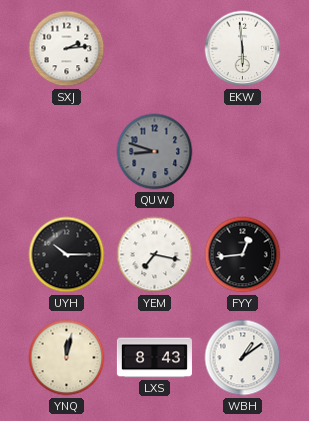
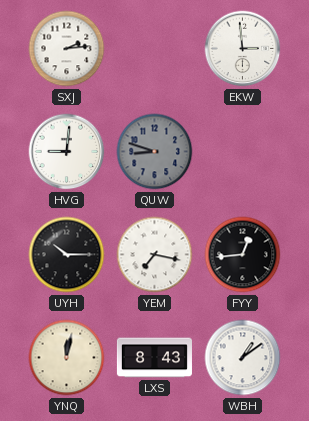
EKW: 5:59 -> 2:59
HVG: none -> 9:01
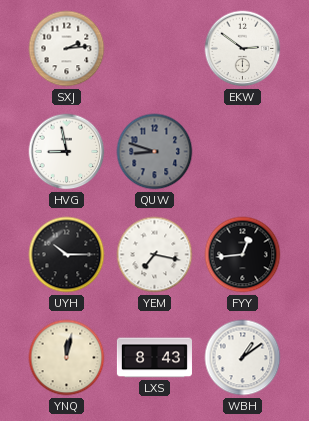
EKW: 2:59 -> 2:51
HVG: 9:01 -> 8:58
